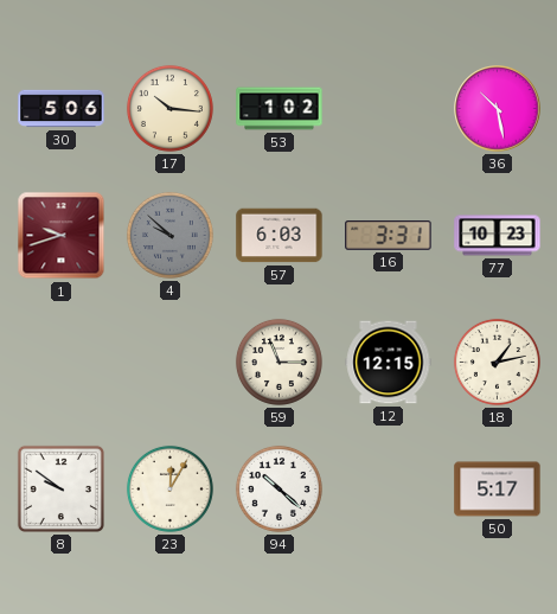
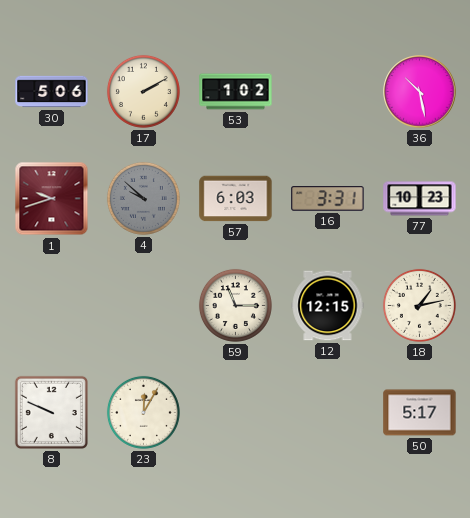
17: 10:16 -> 2:10
8: 9:51 -> 9:49
94: 10:22 -> none
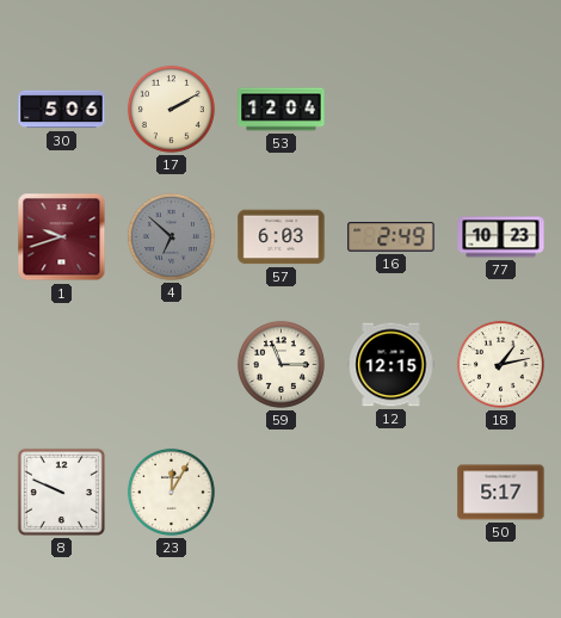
53: 1:02 -> 12:04
36: 10:28 -> none
4: 9:52 -> 6:52
16: 3:31 -> 2:49
